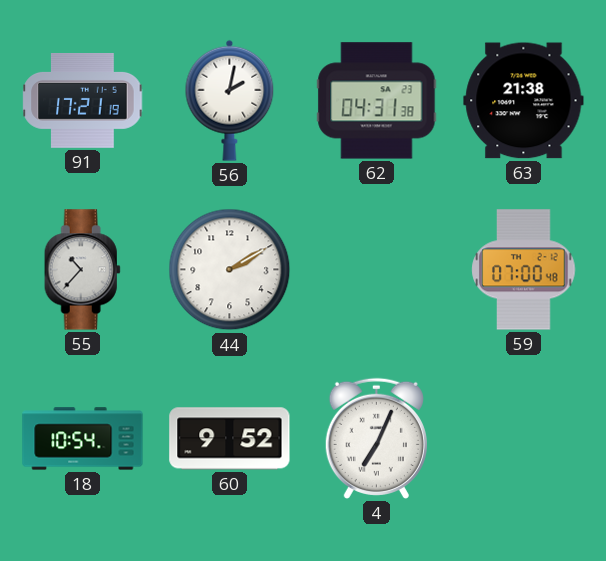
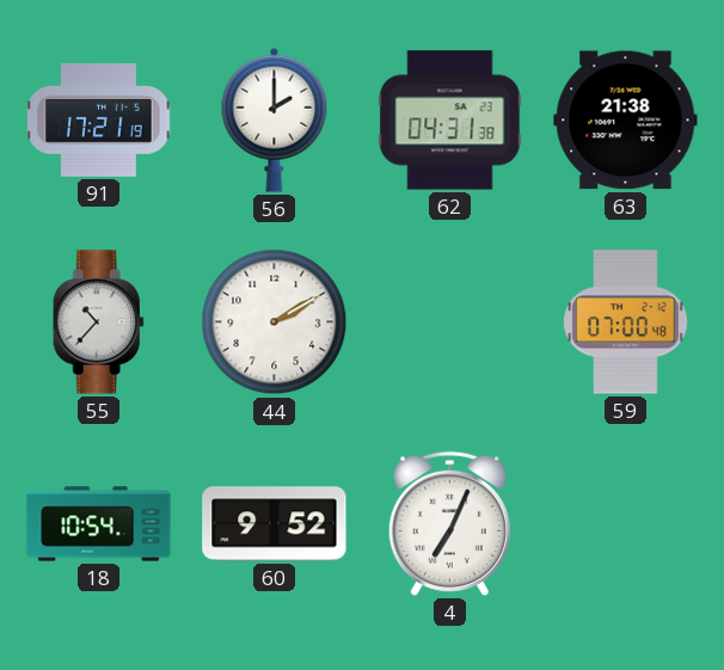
56: 2:02 -> 2:00
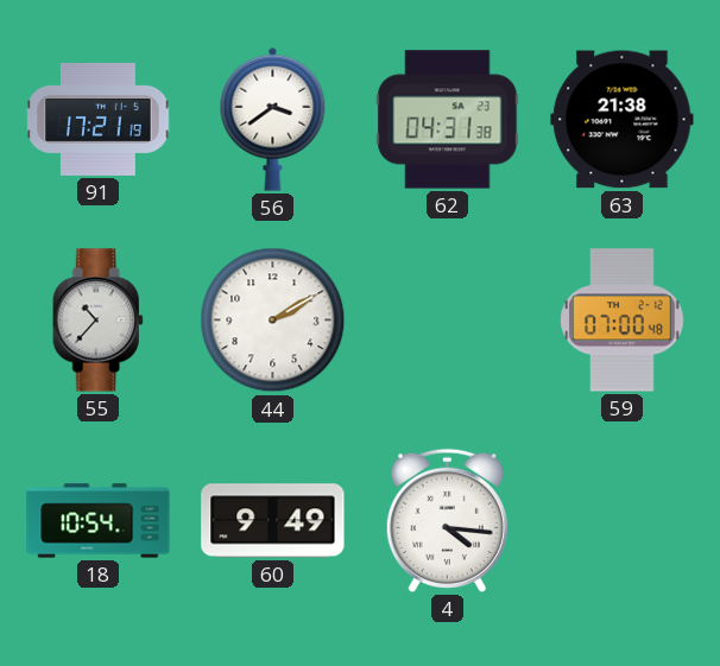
56: 2:00 -> 3:39
60: 9:52 -> 9:49
4: 7:04 -> 4:16
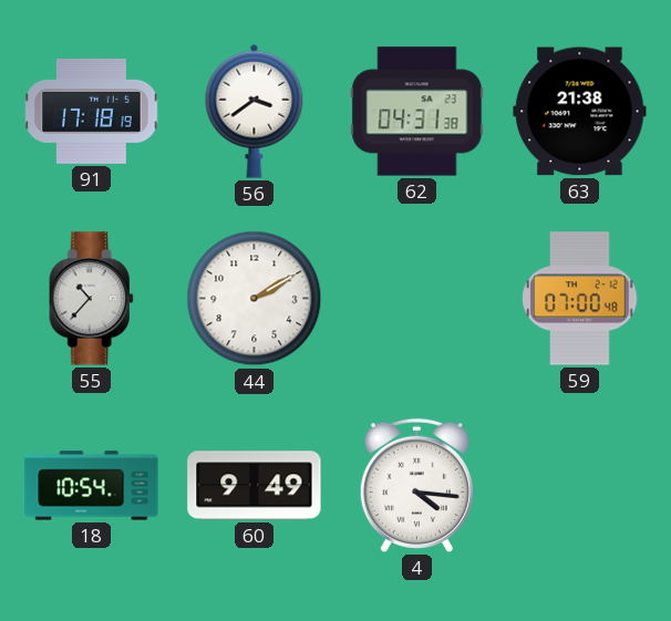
91: 17:21 -> 17:18
